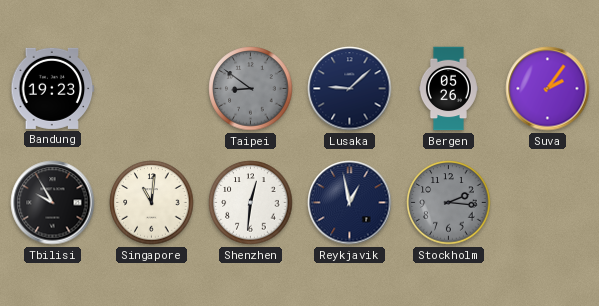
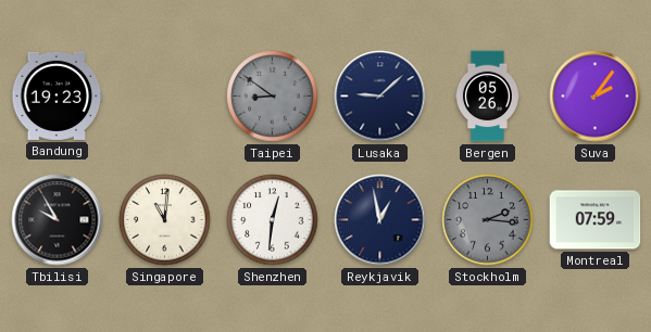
Montreal: none -> 07:59
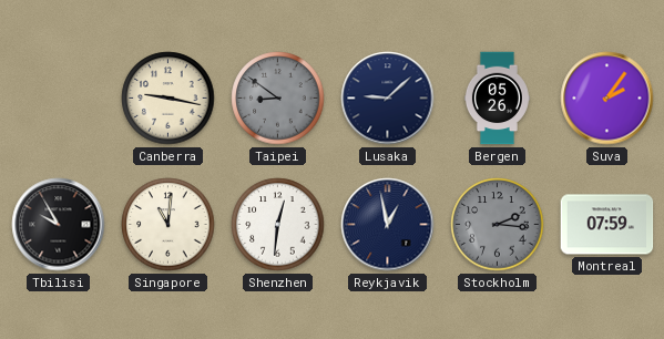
Bandung: 19:23 -> none
Canberra: none -> 9:17
